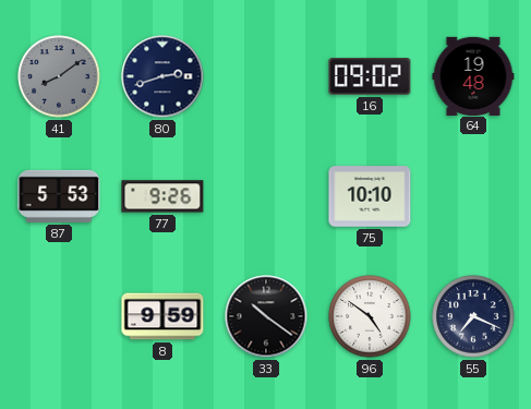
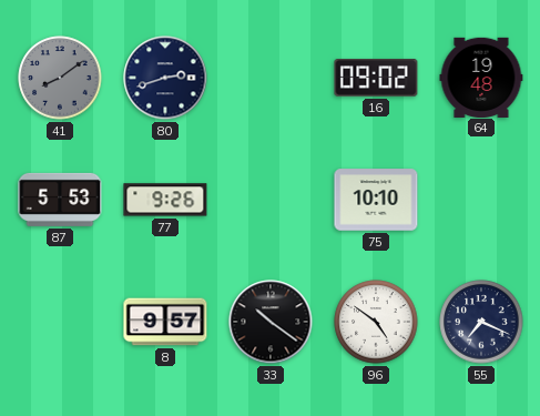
8: 9:59 -> 9:57
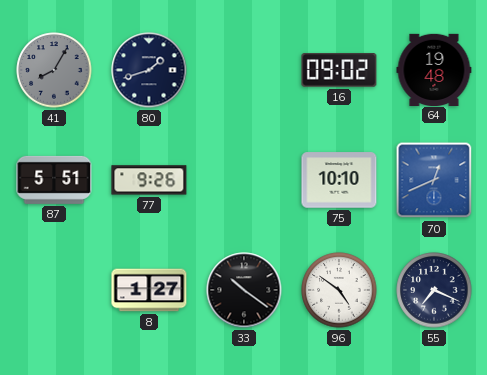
41: 8:09 -> 8:05
80: 2:42 -> 1:42
87: 5:53 -> 5:51
70: none -> 12:41
8: 9:57 -> 1:27
